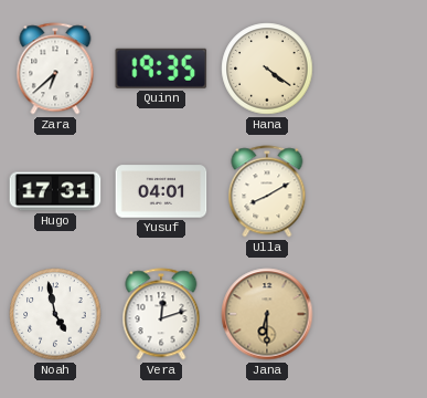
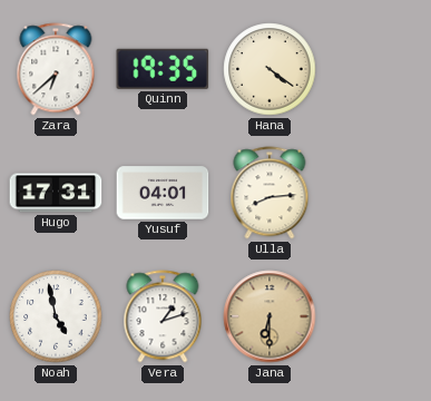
Ulla: 8:10 -> 8:14
Vera: 12:12 -> 1:12
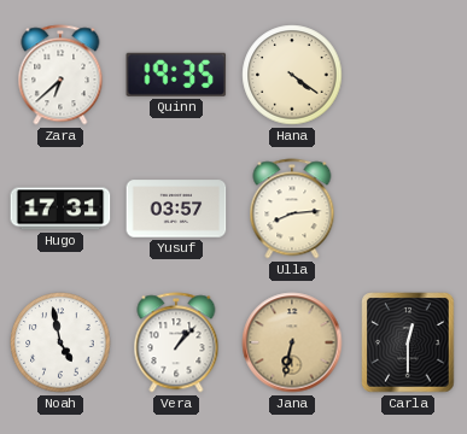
Yusuf: 04:01 -> 03:57
Vera: 1:12 -> 1:07
Jana: 6:30 -> 6:32
Carla: none -> 12:30
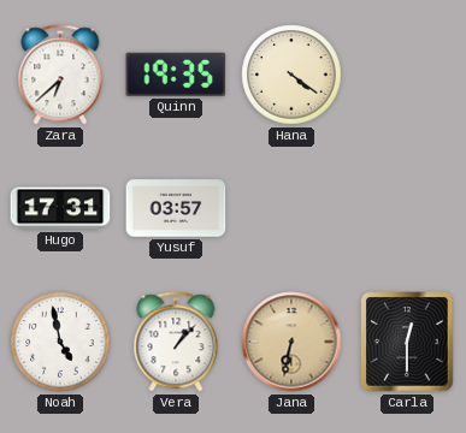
Ulla: 8:14 -> none
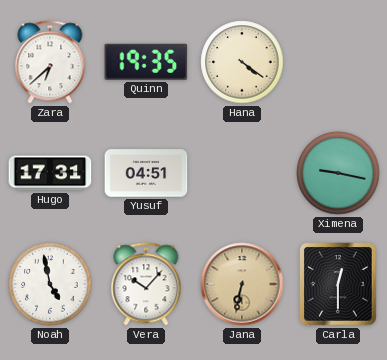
Yusuf: 03:57 -> 04:51
Ximena: none -> 9:17
Vera: 1:07 -> 10:07
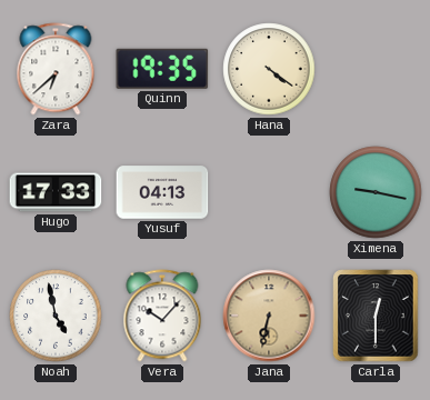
Hugo: 17:31 -> 17:33
Yusuf: 04:51 -> 04:13
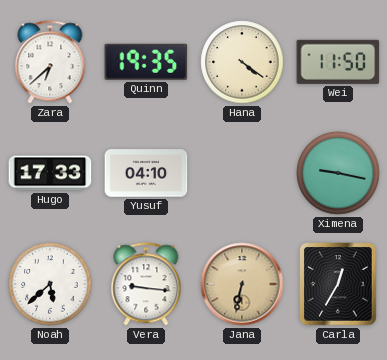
Wei: none -> 11:50
Yusuf: 04:13 -> 04:10
Noah: 4:58 -> 5:38
Vera: 10:07 -> 9:16
Carla: 12:30 -> 12:35
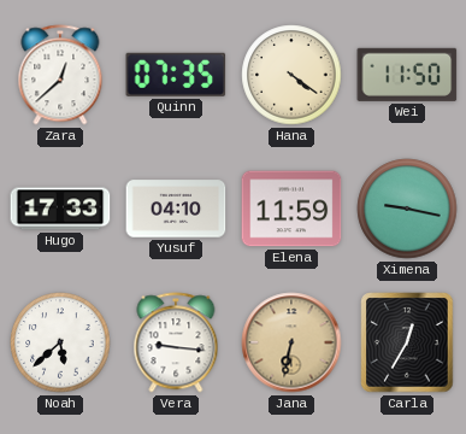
Zara: 6:38 -> 12:38
Quinn: 19:35 -> 07:35
Elena: none -> 11:59
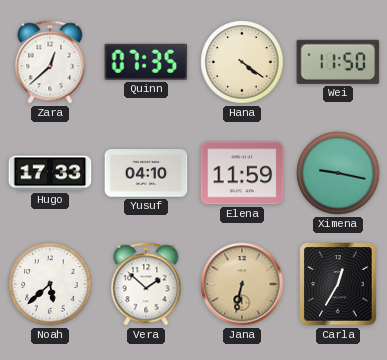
Vera: 9:16 -> 1:52
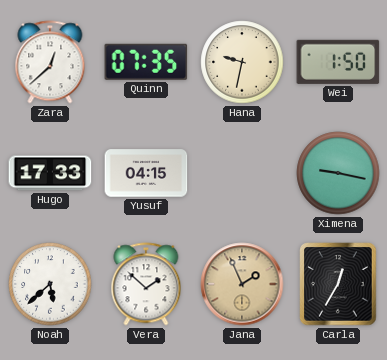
Hana: 4:21 -> 9:32
Wei: 11:50 -> 1:50
Yusuf: 04:10 -> 04:15
Elena: 11:59 -> none
Jana: 6:32 -> 1:56
